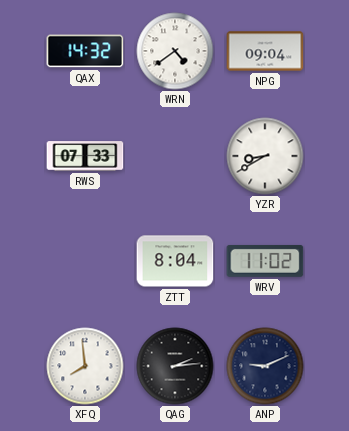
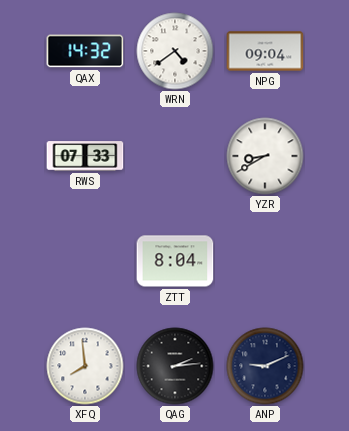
WRV: 11:02 -> none
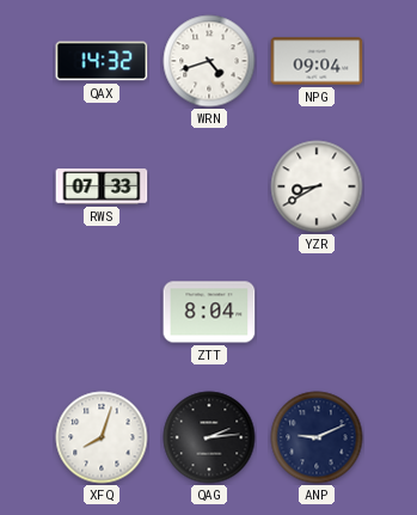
WRN: 4:39 -> 4:42
XFQ: 7:59 -> 8:03
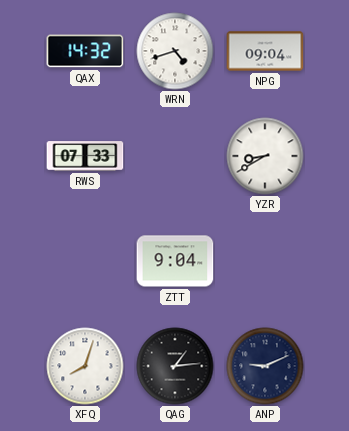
ZTT: 8:04 -> 9:04
QAG: 2:14 -> 1:14
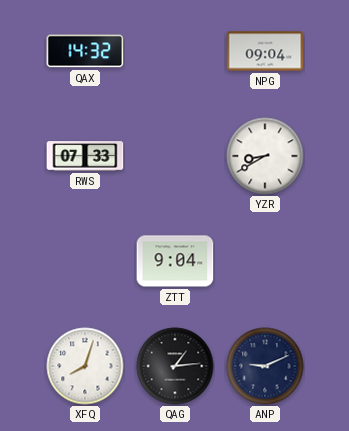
WRN: 4:42 -> none
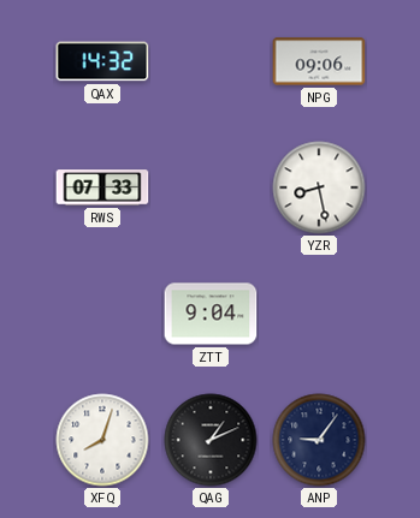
NPG: 09:04 -> 09:06
YZR: 8:40 -> 8:28
QAG: 1:14 -> 1:11
ANP: 9:11 -> 9:06
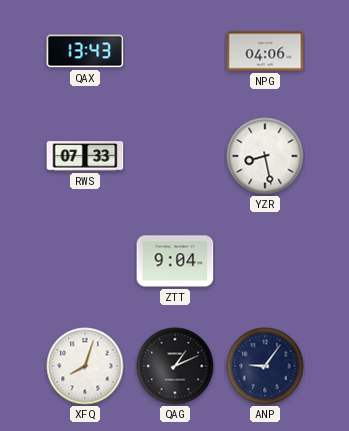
QAX: 14:32 -> 13:43
NPG: 09:06 -> 04:06
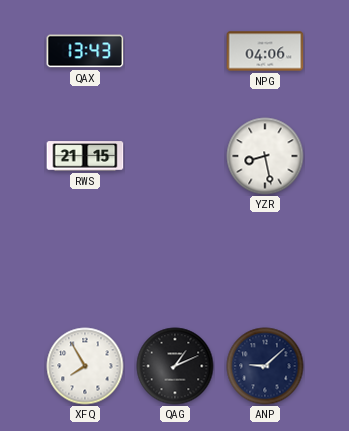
RWS: 07:33 -> 21:15
ZTT: 9:04 -> none
XFQ: 8:03 -> 7:55
ANP: 9:06 -> 9:08
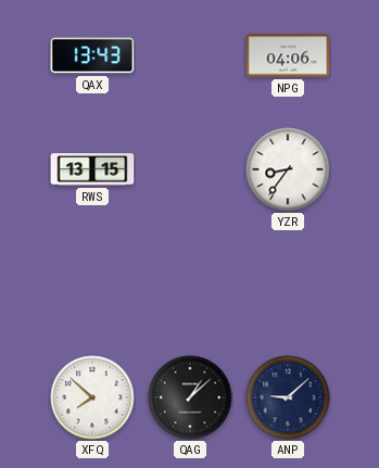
RWS: 21:15 -> 13:15
YZR: 8:28 -> 8:36
XFQ: 7:55 -> 7:52
QAG: 1:11 -> 1:08
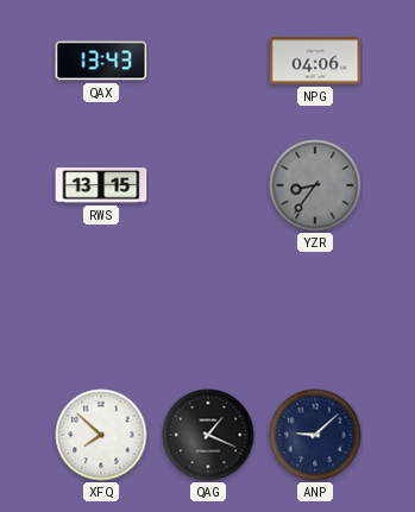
YZR dial: white -> grey
QAG: 1:08 -> 1:19
